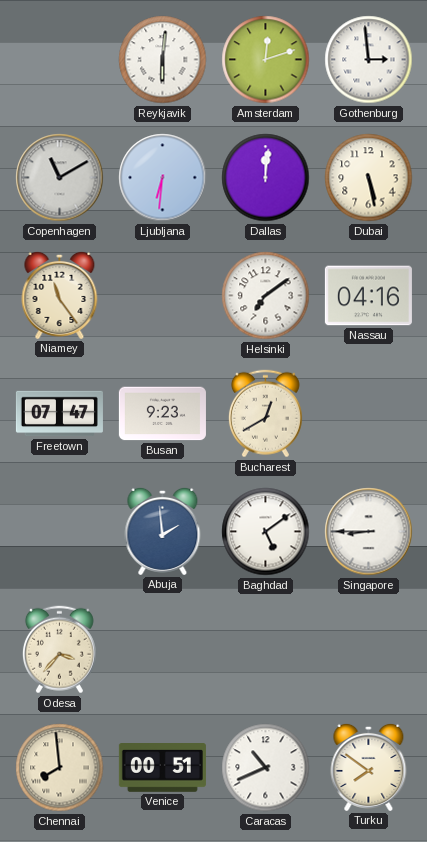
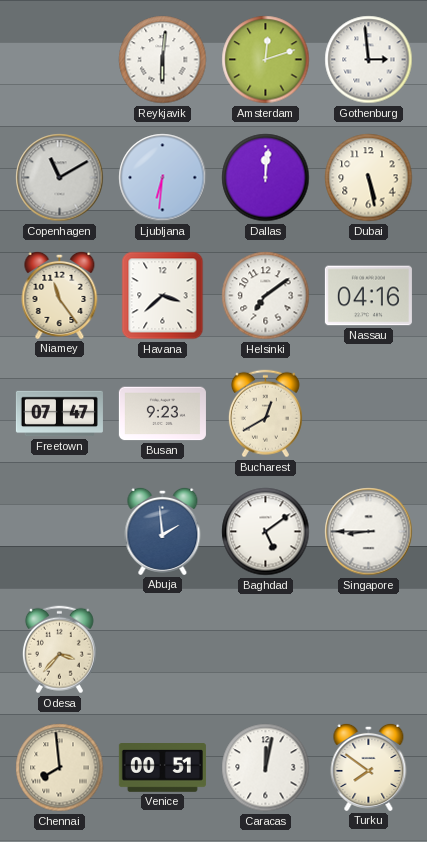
Havana: none -> 3:38
Caracas: 10:41 -> 12:02
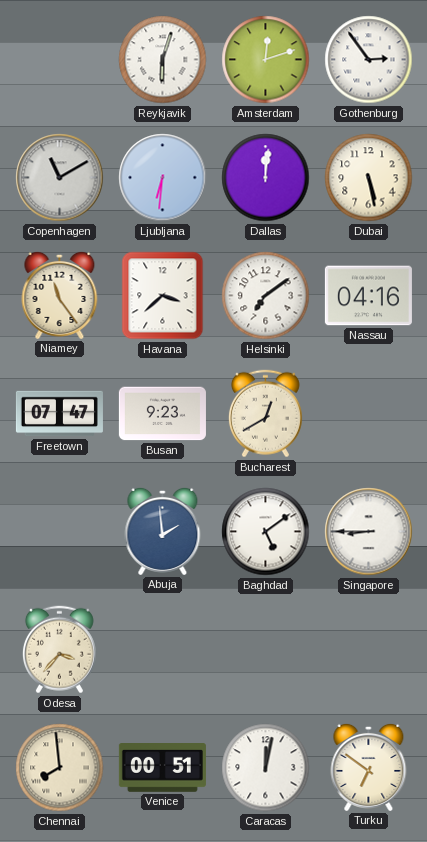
Reykjavik: 6:01 -> 6:03
Gothenburg: 2:59 -> 2:54
Turku: 7:51 -> 6:51
